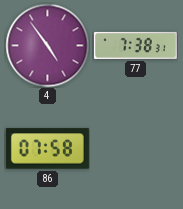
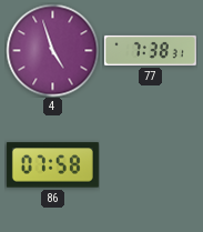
4: 4:54 -> 4:57
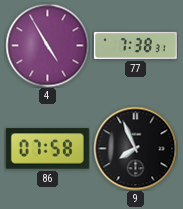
4: 4:57 -> 4:55
9: none -> 7:56
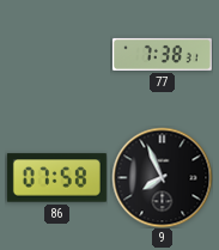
4: 4:55 -> none
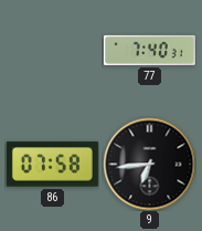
77: 7:38 -> 7:40
9: 7:56 -> 6:44
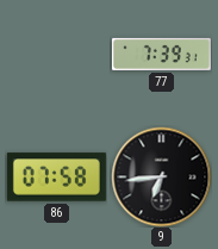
77: 7:40 -> 7:39
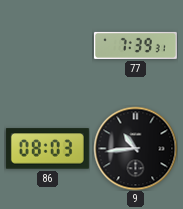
86: 07:58 -> 08:03
9: 6:44 -> 10:44
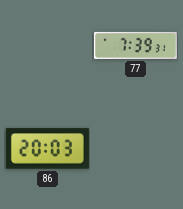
86: 08:03 -> 20:03
9: 10:44 -> none
